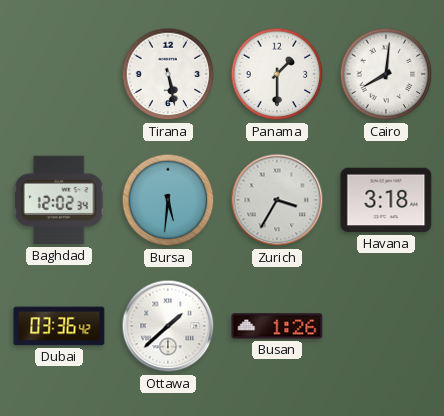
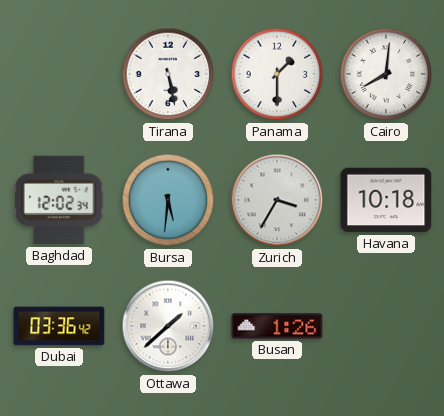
Havana: 3:18 -> 10:18
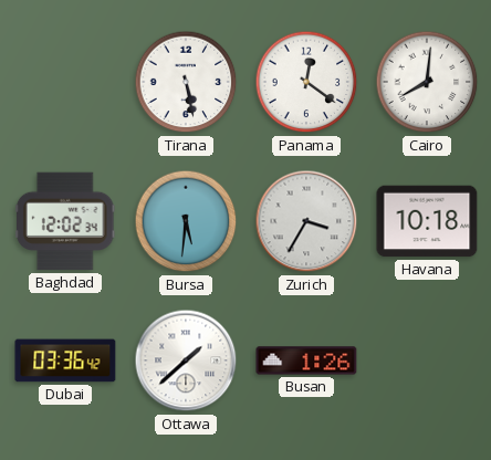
Panama: 1:30 -> 12:21
